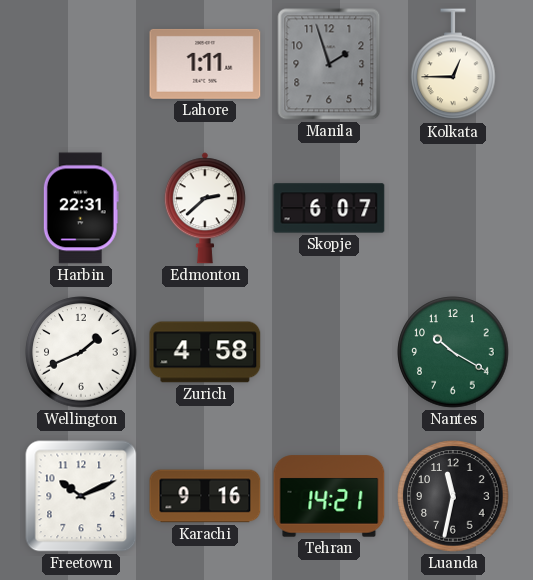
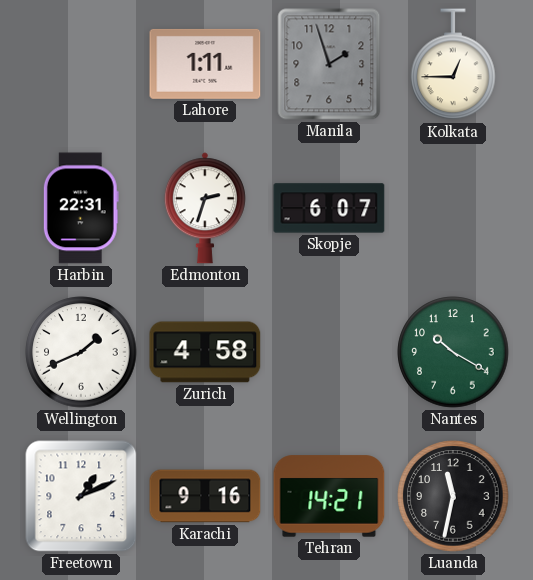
Edmonton: 2:38 -> 2:33
Freetown: 10:11 -> 1:11
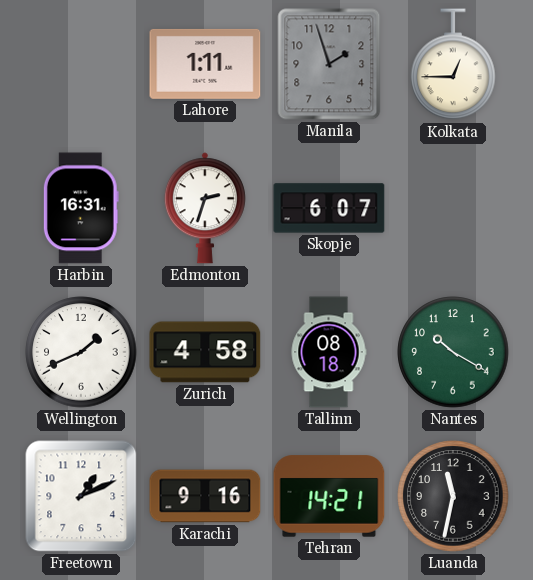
Harbin: 22:31 -> 16:31
Tallinn: none -> 08:18
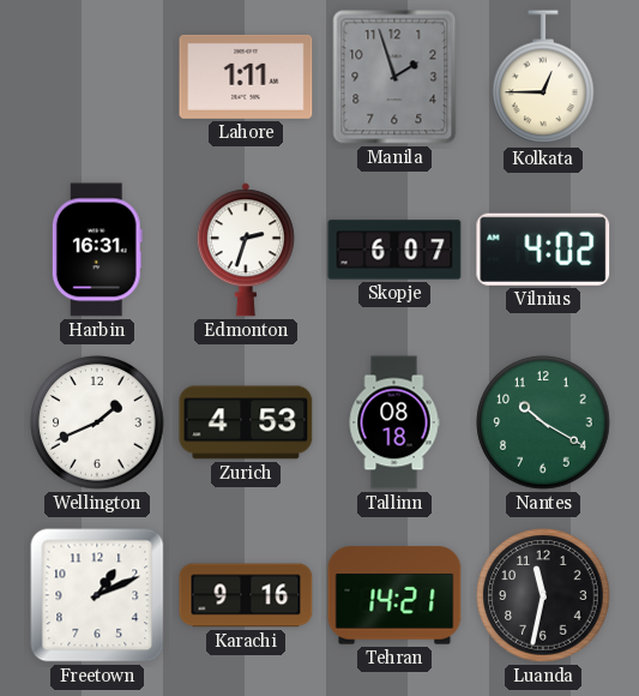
Vilnius: none -> 4:02
Zurich: 4:58 -> 4:53
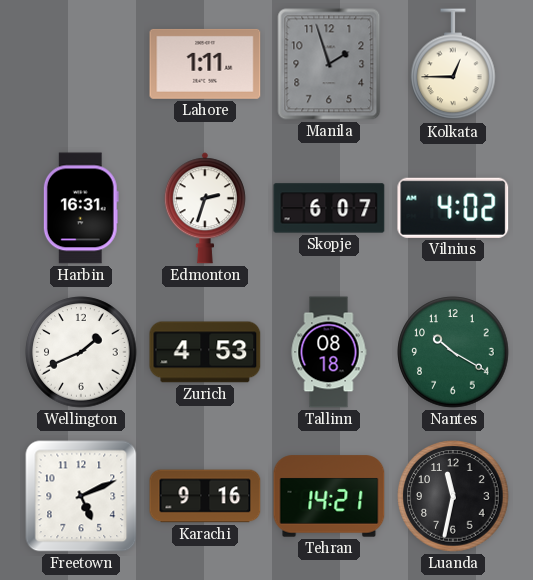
Freetown: 1:11 -> 5:11
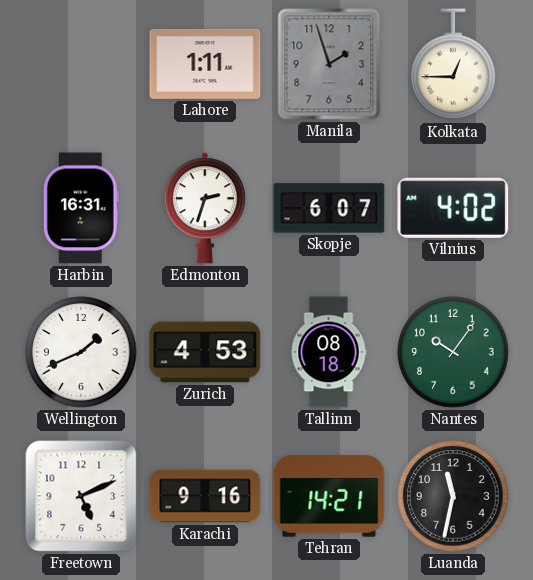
Nantes: 10:20 -> 10:06
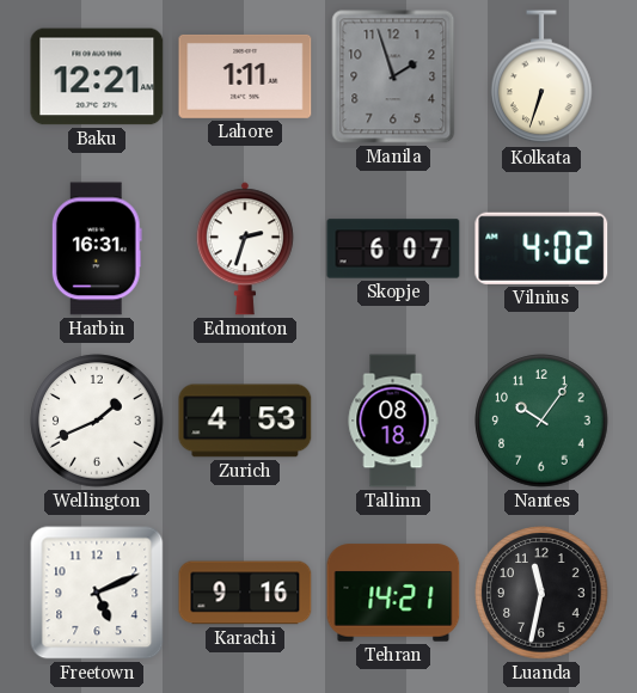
Baku: none -> 12:21
Kolkata: 12:45 -> 6:33
